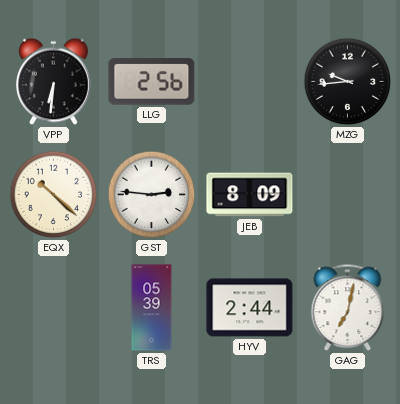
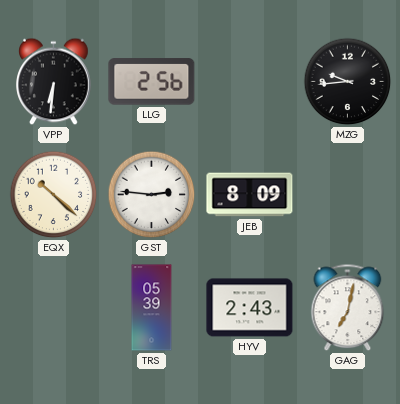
HYV: 2:44 -> 2:43
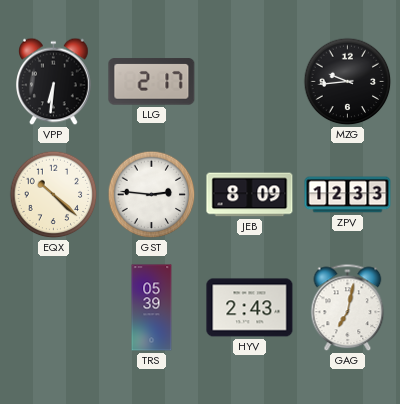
LLG: 2:56 -> 2:17
ZPV: none -> 12:33
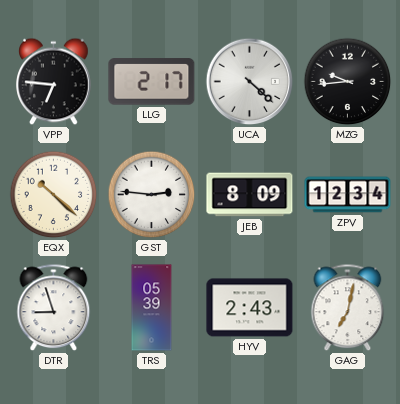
VPP: 6:31 -> 6:46
UCA: none -> 4:22
ZPV: 12:33 -> 12:34
DTR: none -> 8:57
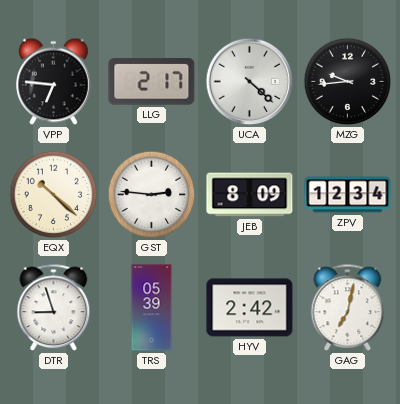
HYV: 2:43 -> 2:42
